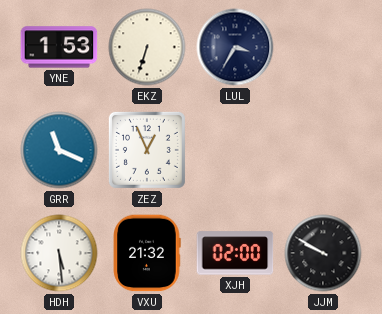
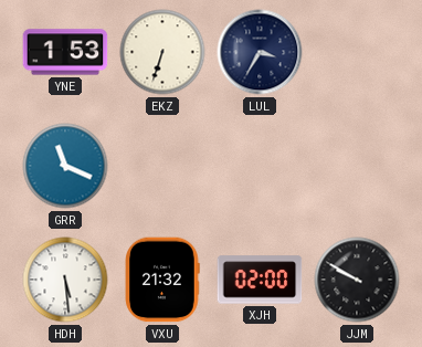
ZEZ: 12:56 -> none
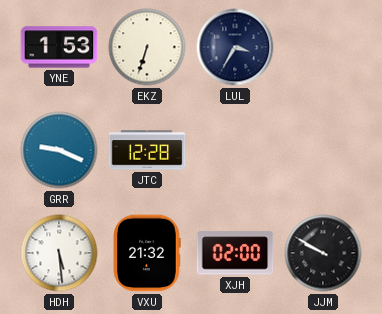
GRR: 11:19 -> 9:19
JTC: none -> 12:28
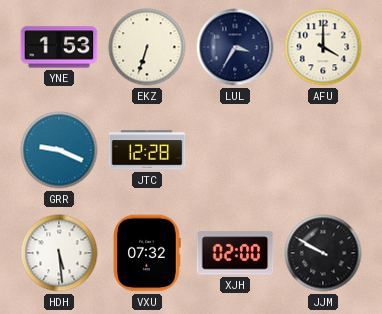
AFU: none -> 4:00
VXU: 21:32 -> 07:32
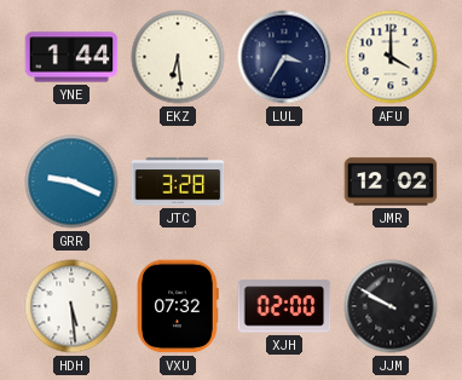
YNE: 1:53 -> 1:44
EKZ: 6:33 -> 6:29
JTC: 12:28 -> 3:28
JMR: none -> 12:02
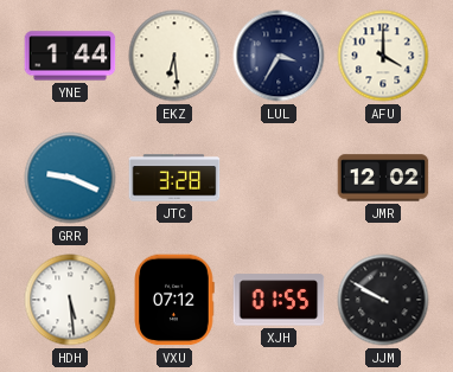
VXU: 07:32 -> 07:12
XJH: 02:00 -> 01:55
